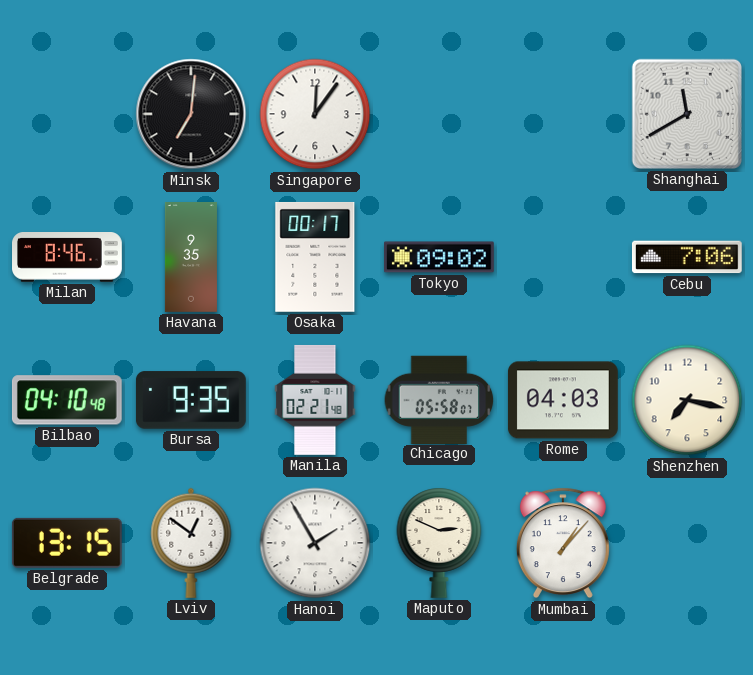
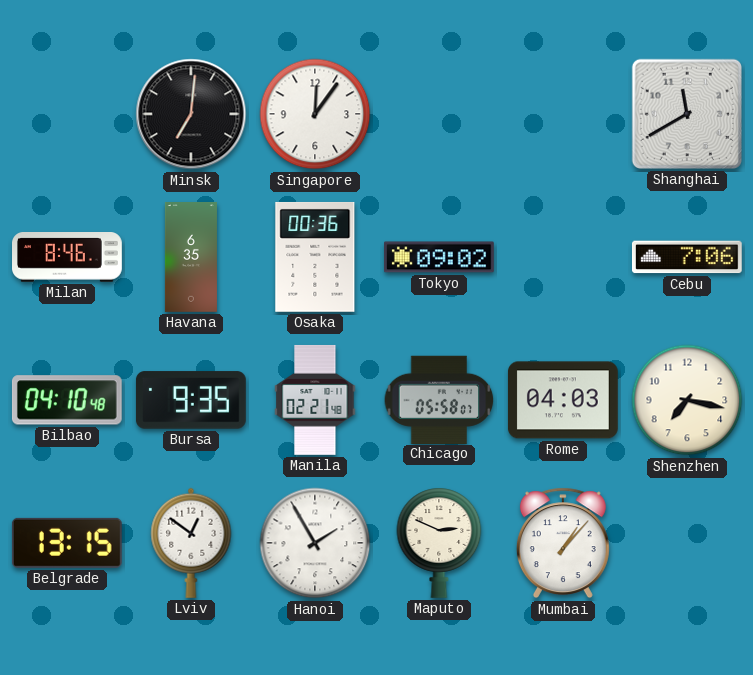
Havana: 9:35 -> 6:35
Osaka: 00:17 -> 00:36
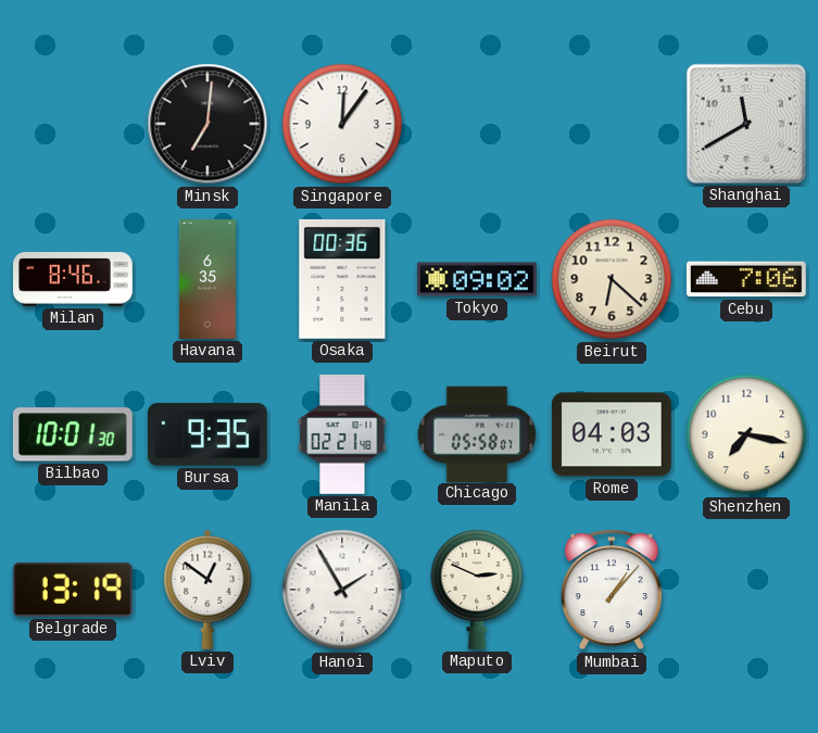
Beirut: none -> 6:22
Bilbao: 04:10 -> 10:01
Belgrade: 13:15 -> 13:19
